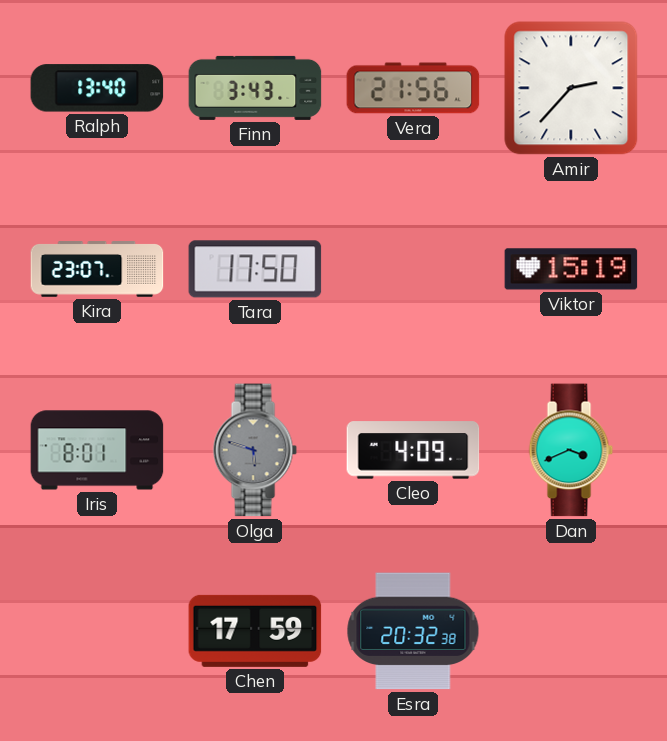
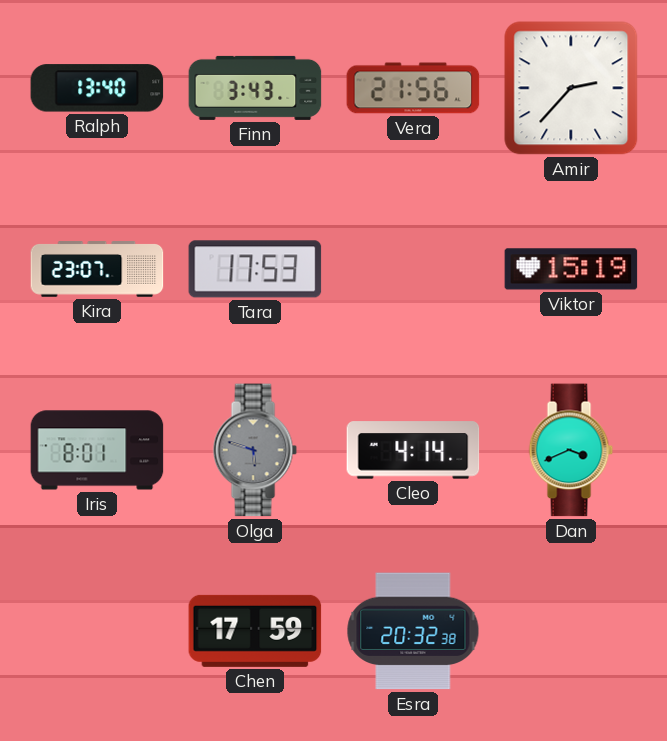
Tara: 17:50 -> 17:53
Cleo: 4:09 -> 4:14
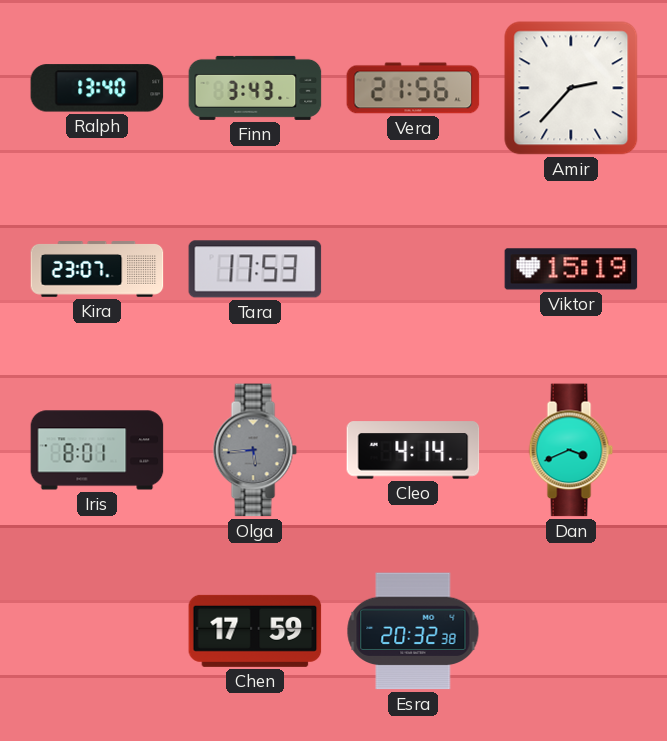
Olga: 5:48 -> 5:44
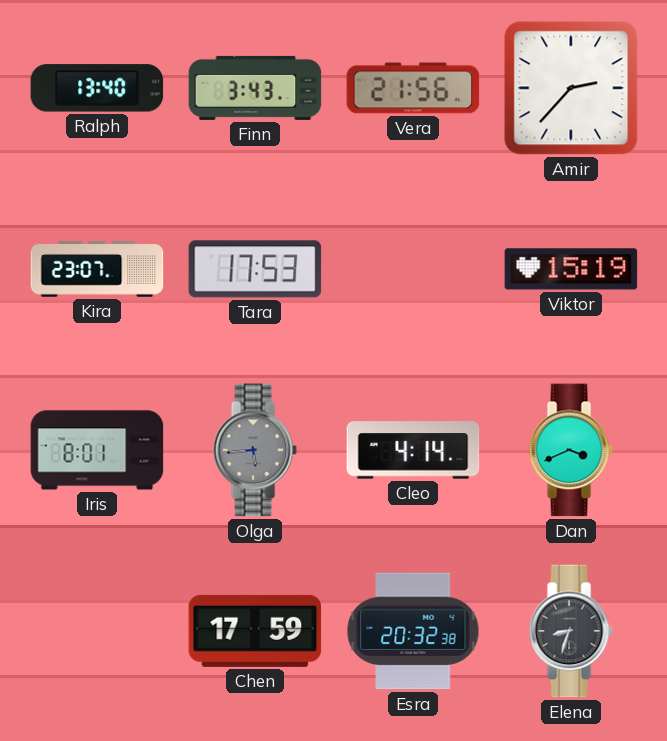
Elena: none -> 8:33
